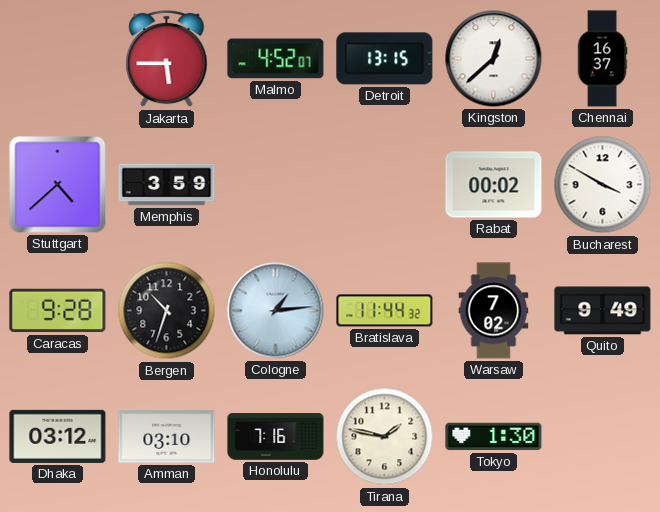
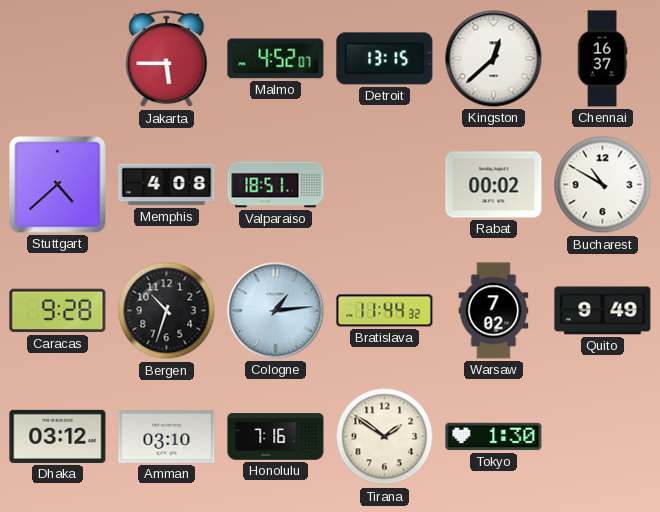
Memphis: 3:59 -> 4:08
Valparaiso: none -> 18:51
Bucharest: 3:50 -> 10:50
Tirana: 1:47 -> 1:51
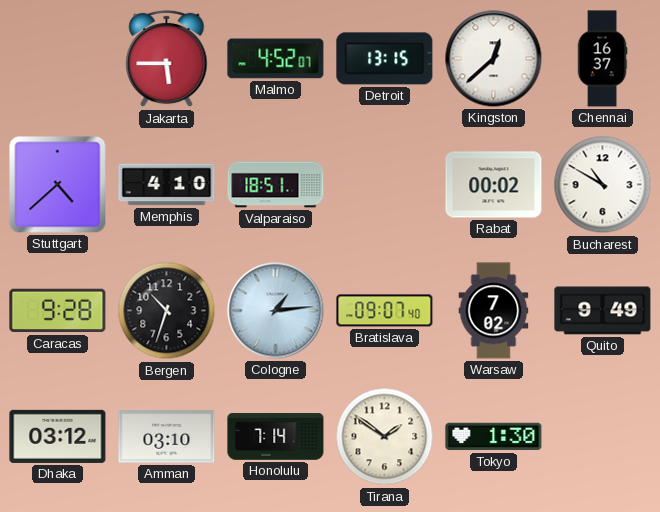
Memphis: 4:08 -> 4:10
Bratislava: 11:44 -> 09:07
Honolulu: 7:16 -> 7:14
